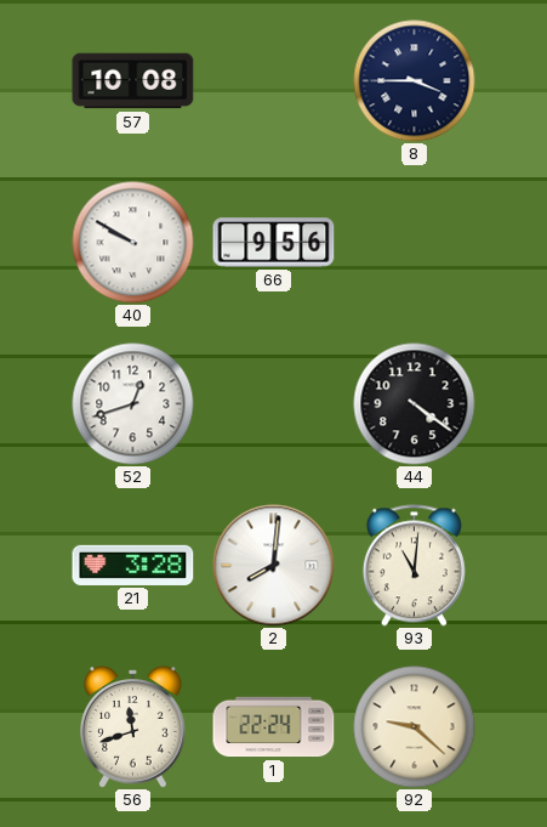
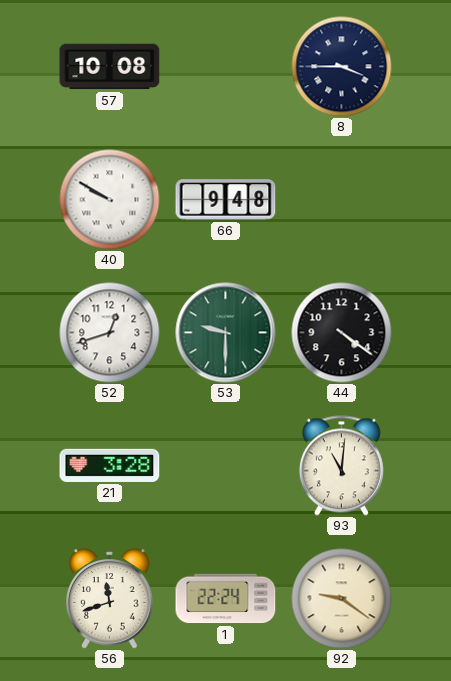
66: 9:56 -> 9:48
53: none -> 9:30
2: 8:01 -> none
92: 9:22 -> 9:21
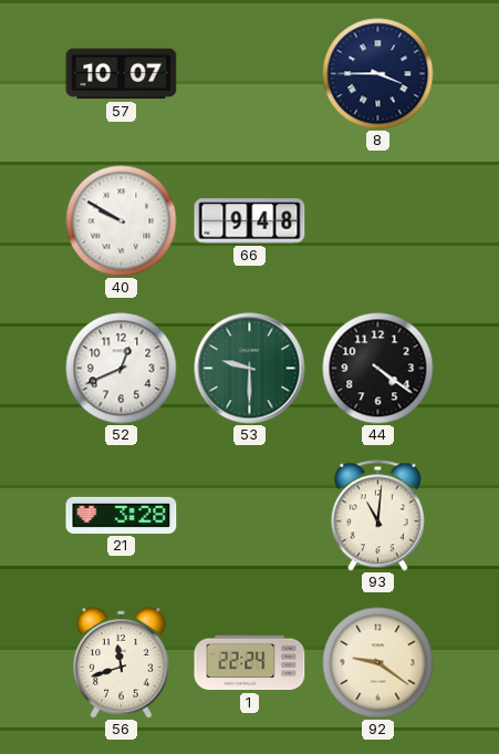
57: 10:08 -> 10:07
52: 12:42 -> 12:41
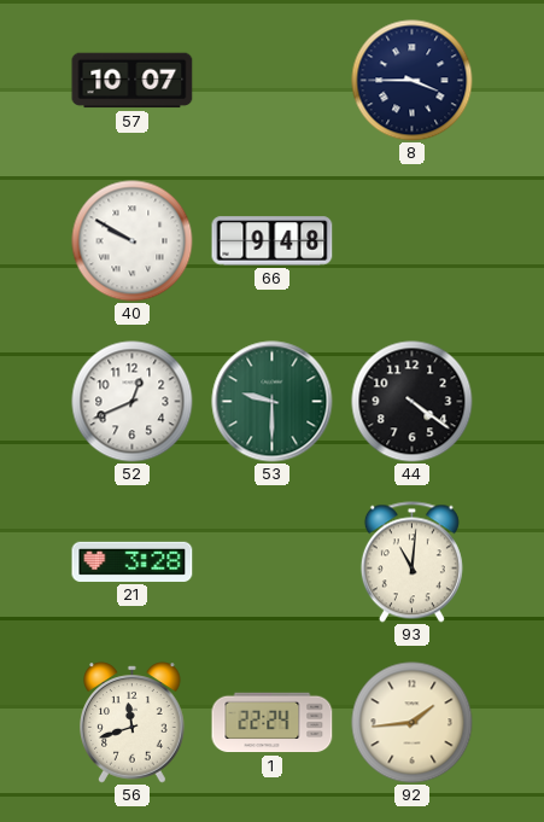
92: 9:21 -> 1:44
